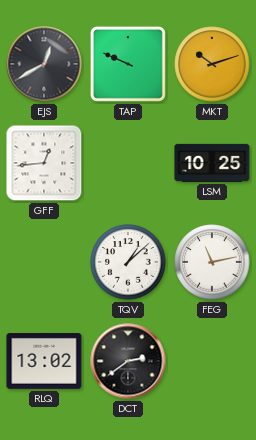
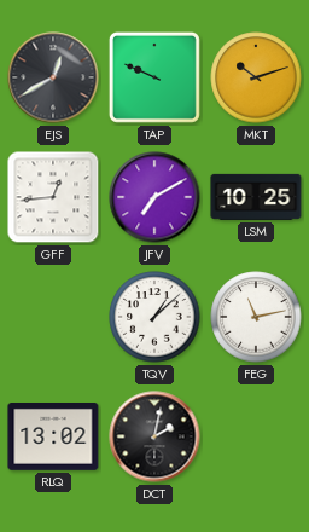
JFV: none -> 7:10
DCT: 2:39 -> 2:02
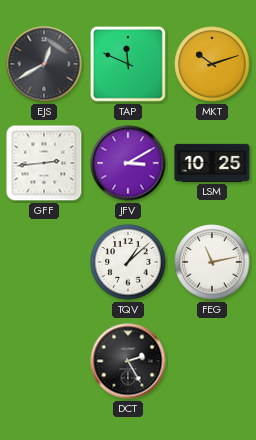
TAP: 9:49 -> 11:49
GFF: 12:44 -> 2:44
JFV: 7:10 -> 3:10
RLQ: 13:02 -> none
DCT: 2:02 -> 2:25
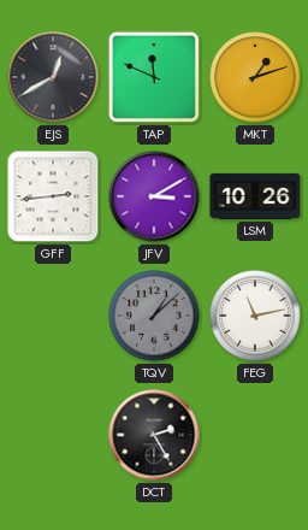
MKT: 10:12 -> 1:12
LSM: 10:25 -> 10:26
TQV dial: white -> grey
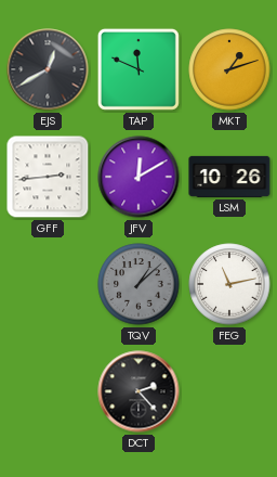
JFV: 3:10 -> 12:10
DCT: 2:25 -> 2:23
